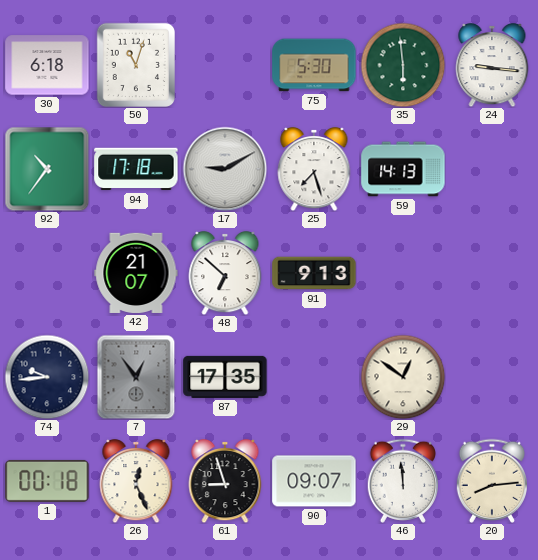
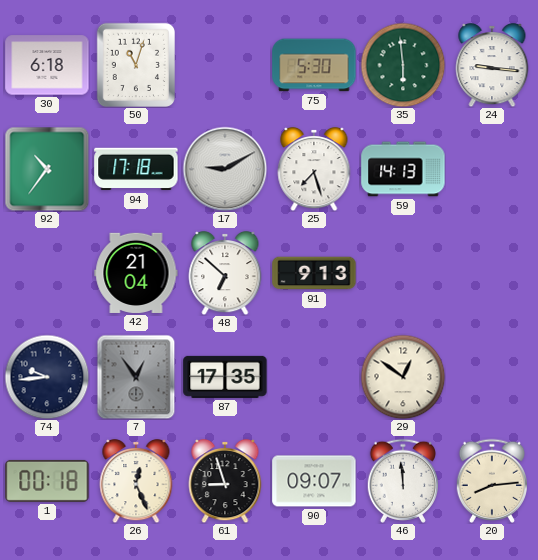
42: 21:07 -> 21:04
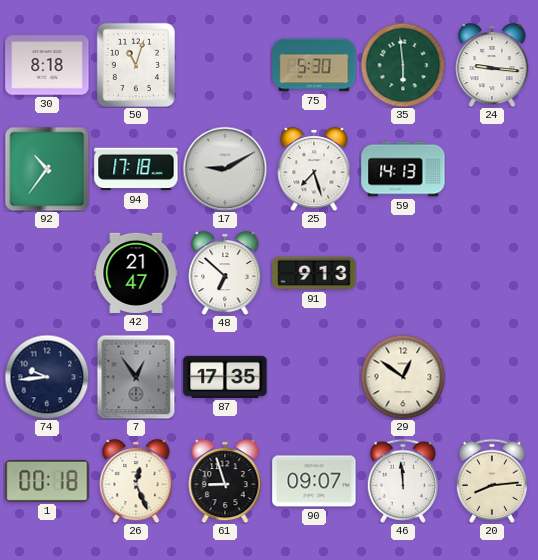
30: 6:18 -> 8:18
42: 21:04 -> 21:47
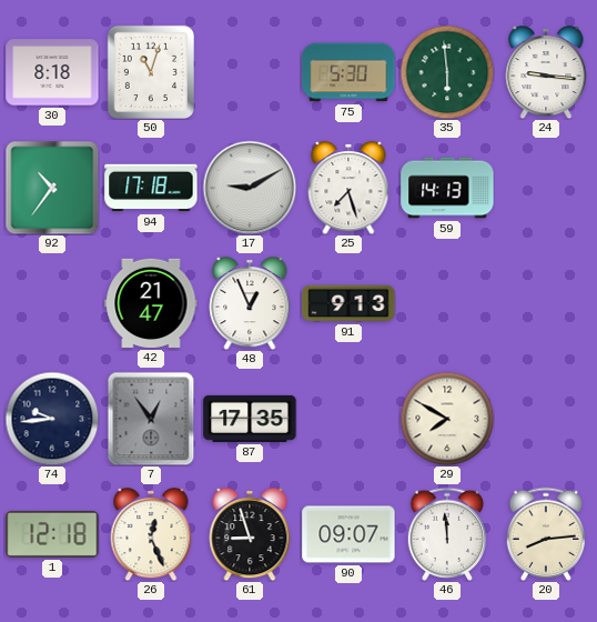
48: 6:52 -> 12:56
29: 12:51 -> 7:50
1: 00:18 -> 12:18
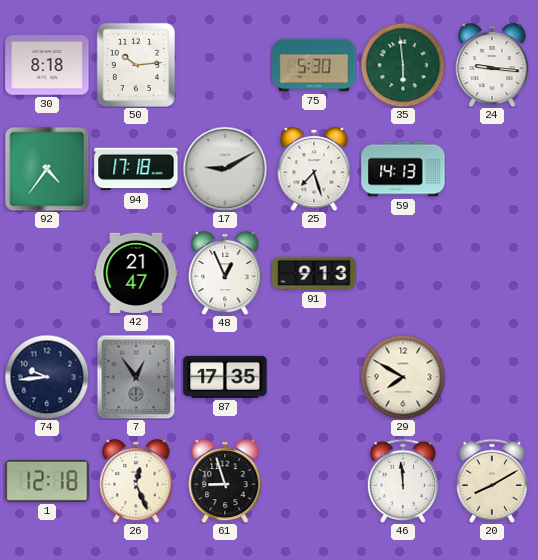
50: 11:03 -> 10:14
92: 10:36 -> 4:36
90: 09:07 -> none
20: 8:14 -> 8:10
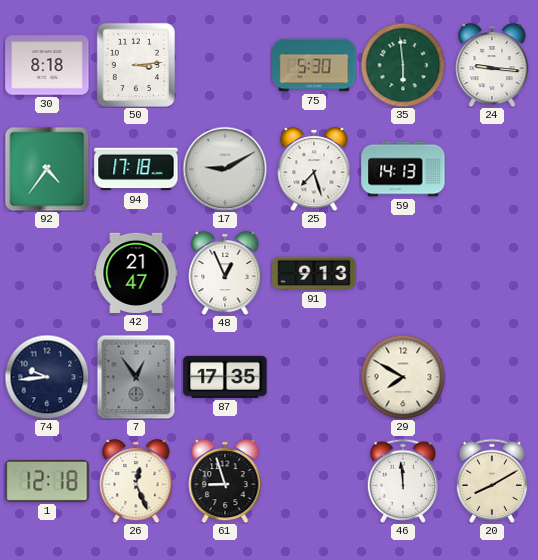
50: 10:14 -> 3:14
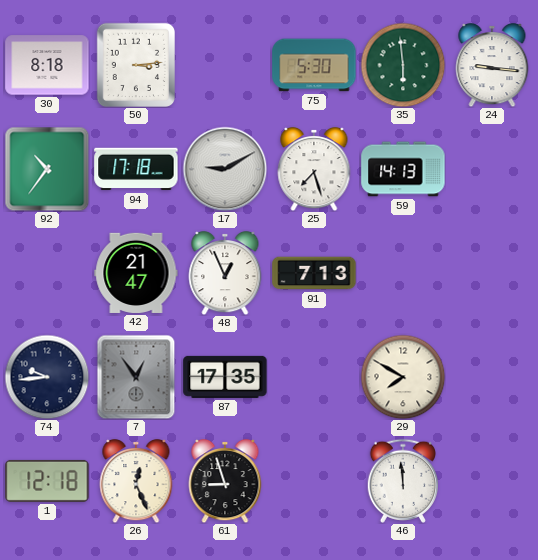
92: 4:36 -> 10:36
91: 9:13 -> 7:13
20: 8:10 -> none
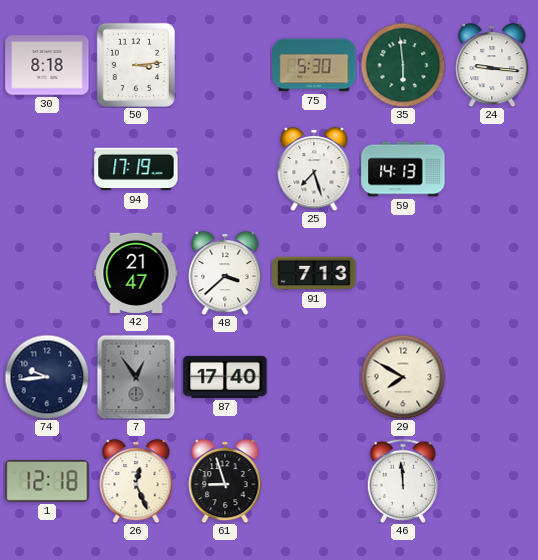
92: 10:36 -> none
94: 17:18 -> 17:19
17: 9:10 -> none
48: 12:56 -> 3:38
87: 17:35 -> 17:40
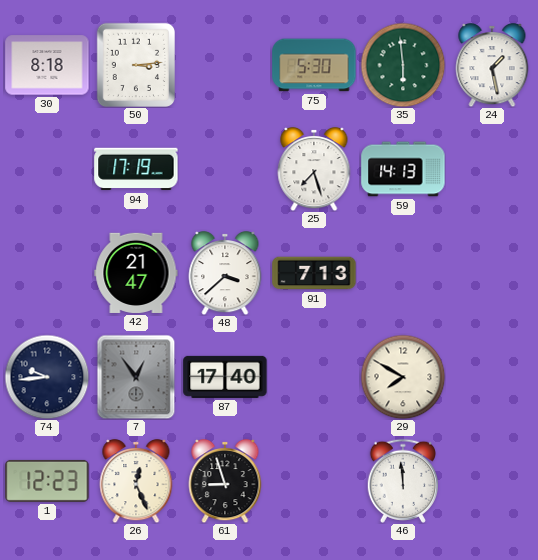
24: 9:16 -> 1:28
1: 12:18 -> 12:23
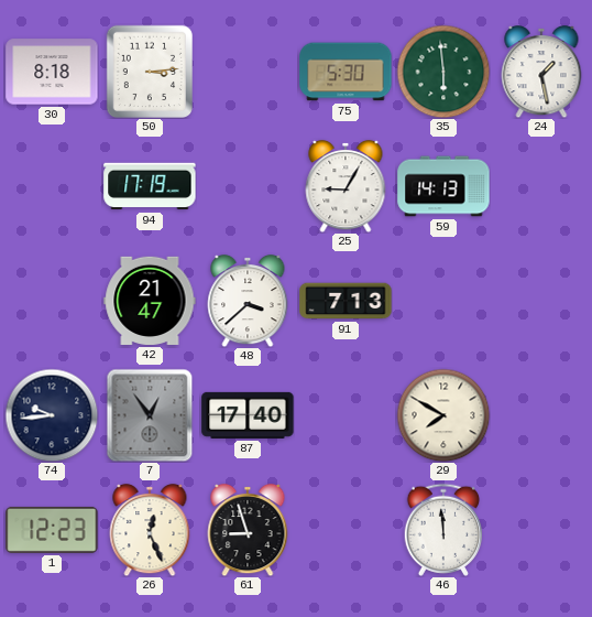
25: 7:27 -> 9:05
